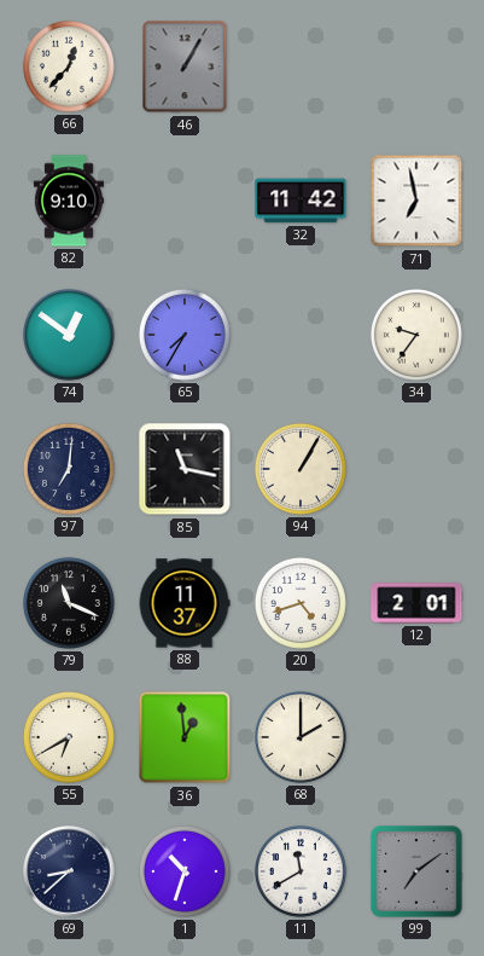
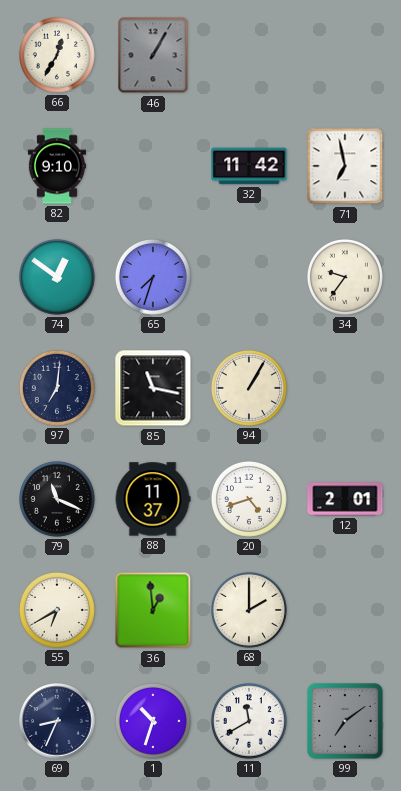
66: 12:37 -> 12:35
65: 7:35 -> 7:33
69: 8:38 -> 8:34
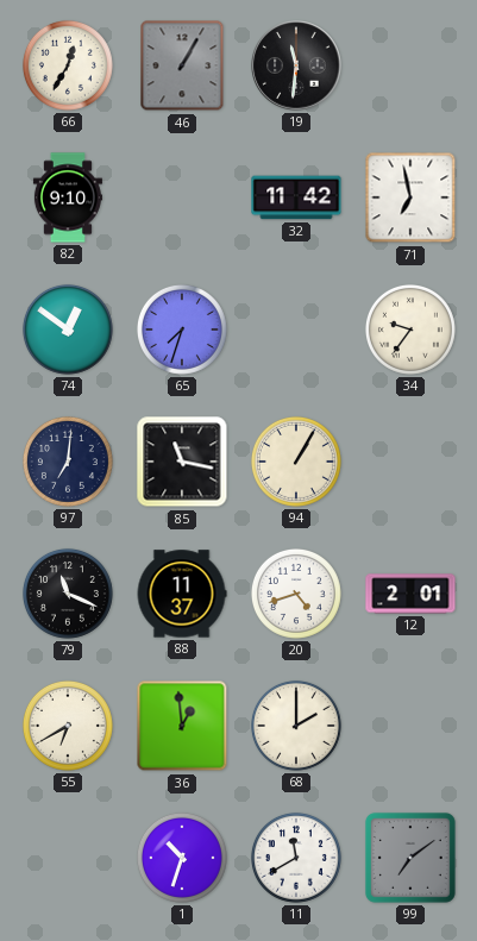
19: none -> 11:31
69: 8:34 -> none
